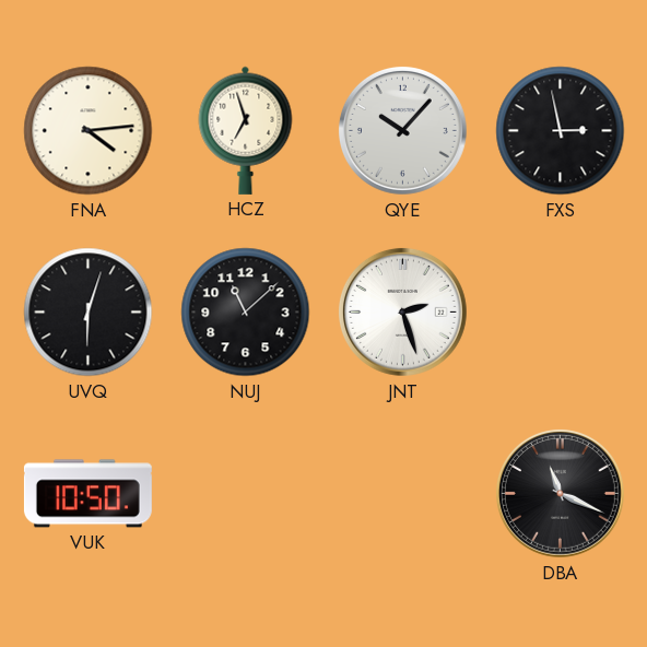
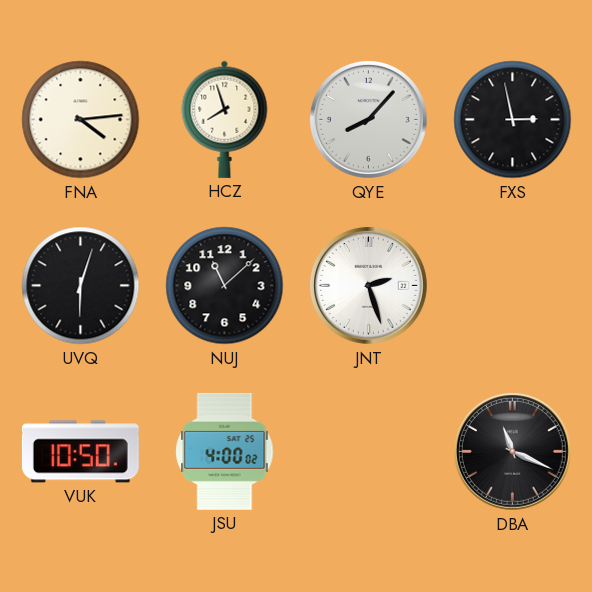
HCZ: 6:57 -> 7:57
QYE: 10:07 -> 8:07
JSU: none -> 4:00
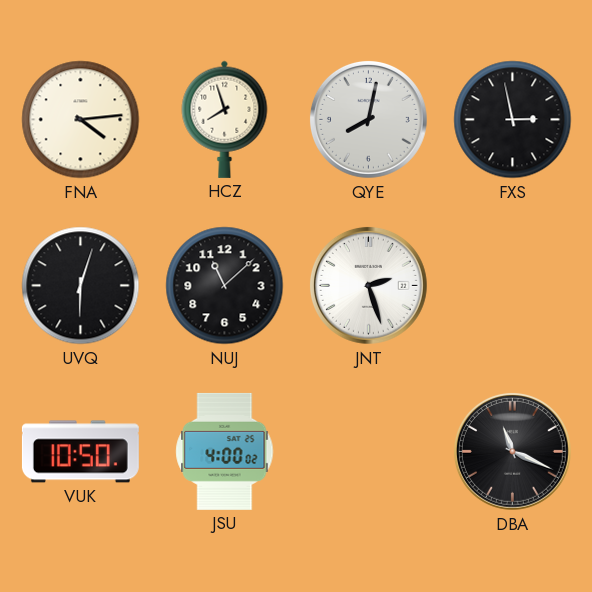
QYE: 8:07 -> 8:02
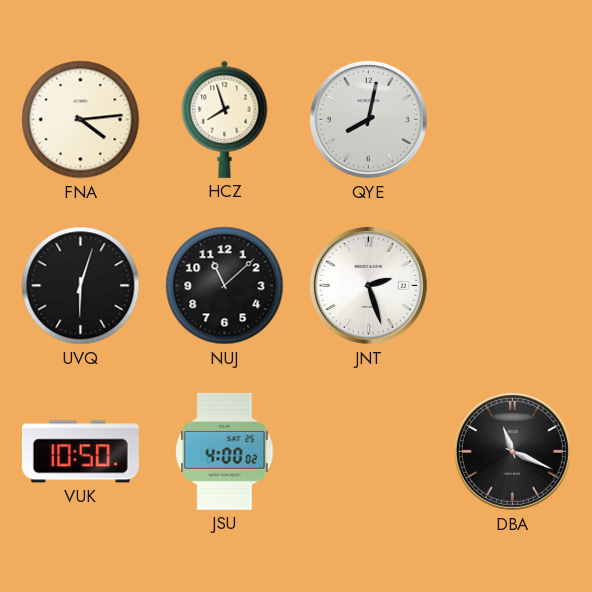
FXS: 2:58 -> none
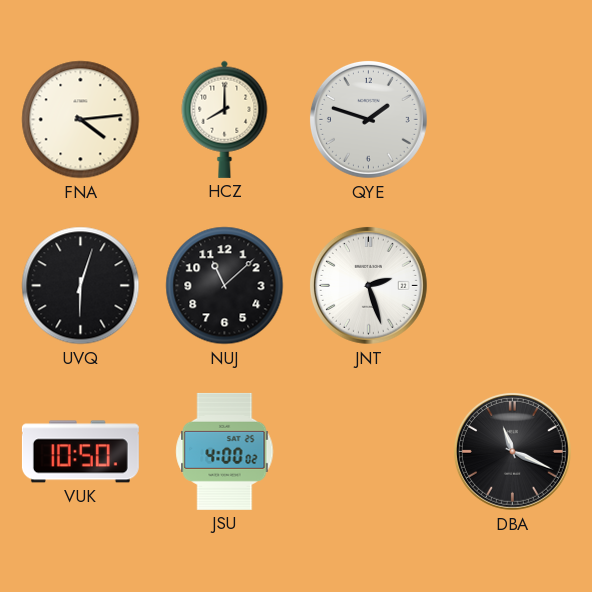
HCZ: 7:57 -> 8:00
QYE: 8:02 -> 1:48
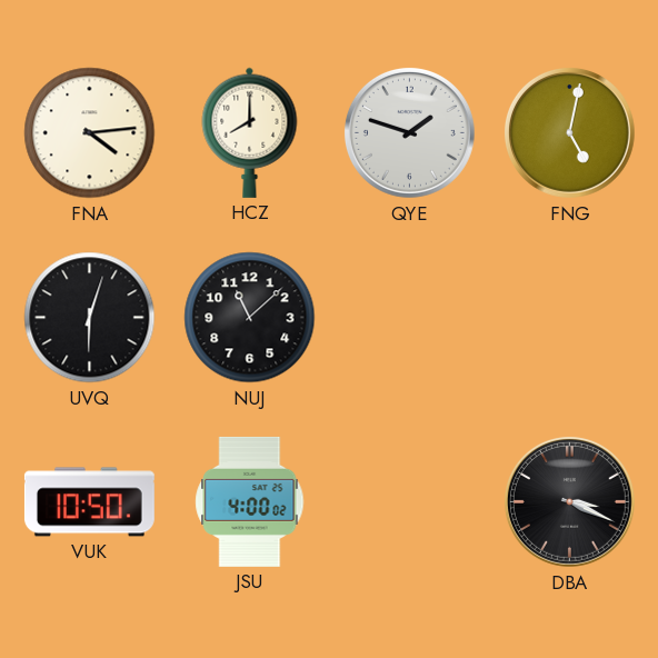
FNG: none -> 5:02
JNT: 2:27 -> none
DBA: 11:19 -> 3:19
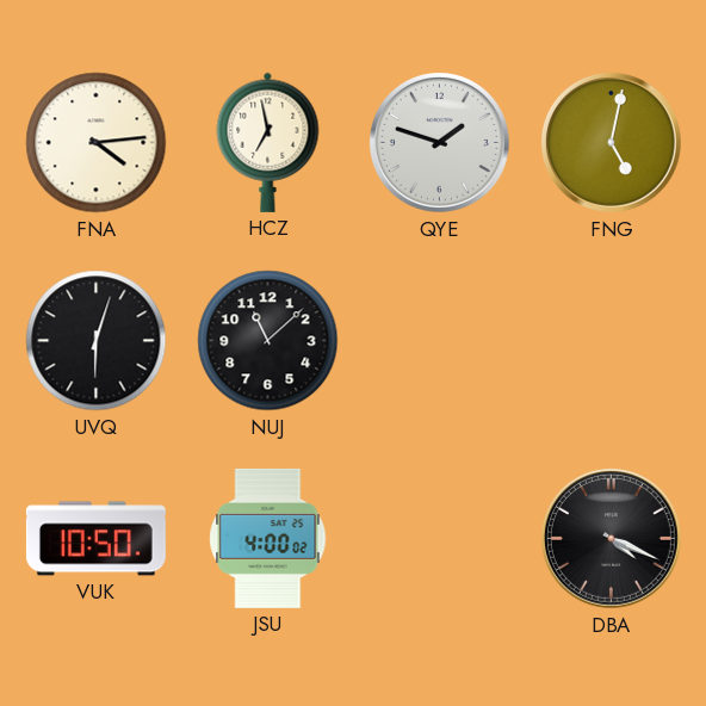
HCZ: 8:00 -> 6:58
DBA: 3:19 -> 4:19
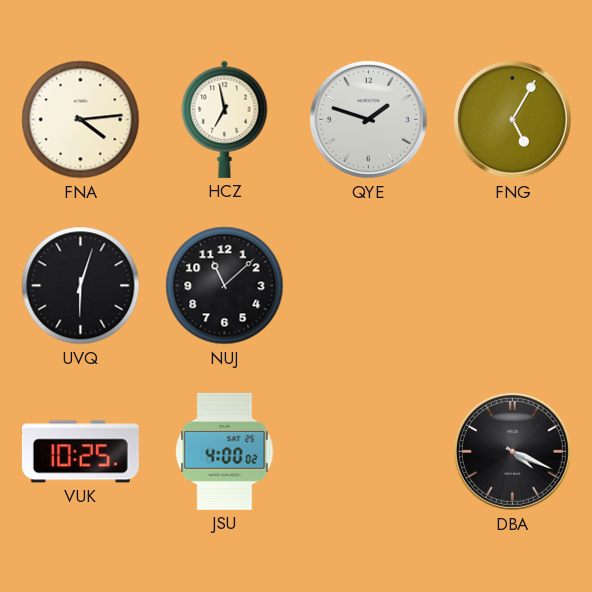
FNG: 5:02 -> 5:05
VUK: 10:50 -> 10:25
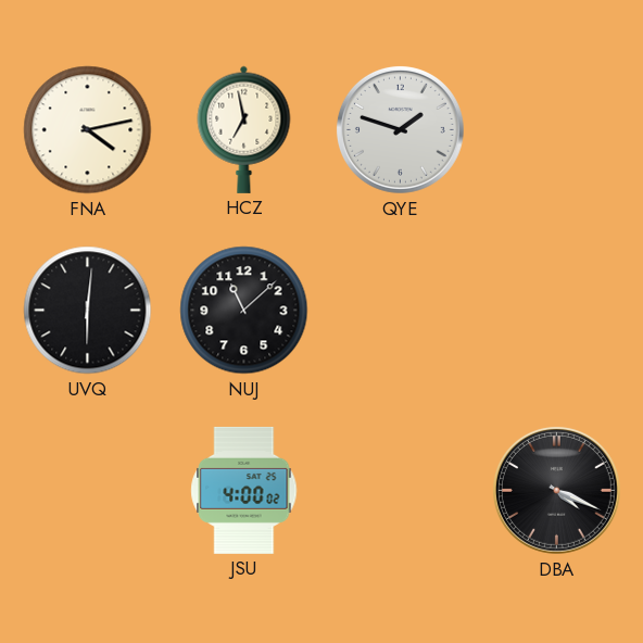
FNA: 4:14 -> 4:13
FNG: 5:05 -> none
UVQ: 6:03 -> 6:01
VUK: 10:25 -> none
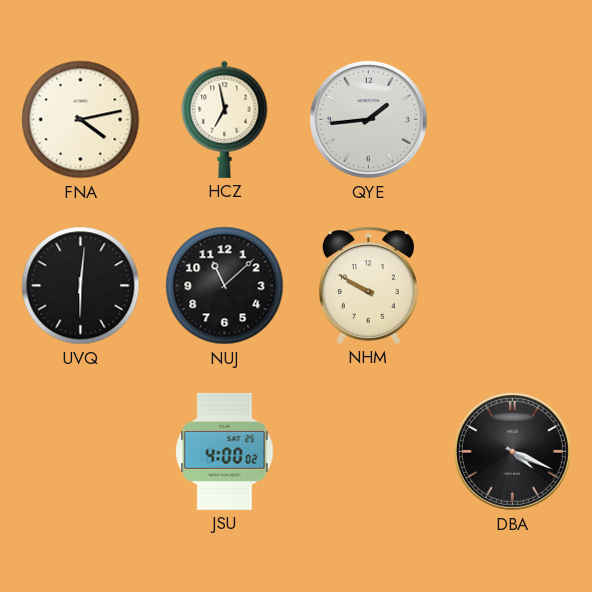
QYE: 1:48 -> 1:44
NHM: none -> 9:50
